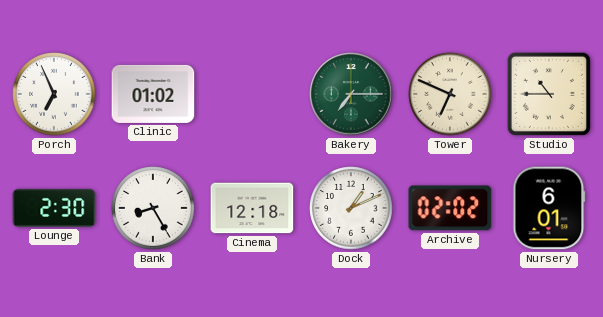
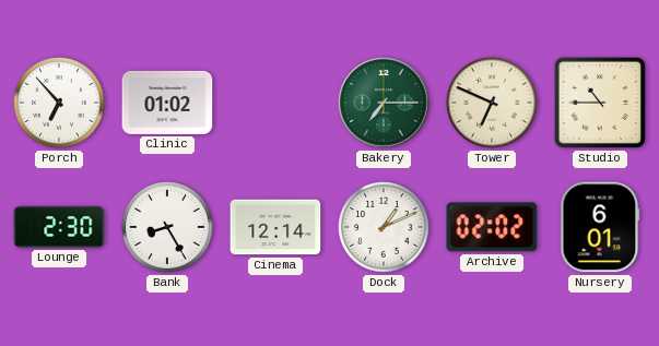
Porch: 6:56 -> 6:53
Cinema: 12:18 -> 12:14
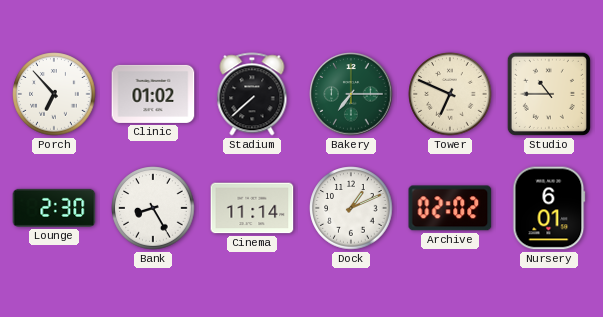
Stadium: none -> 7:38
Cinema: 12:14 -> 11:14
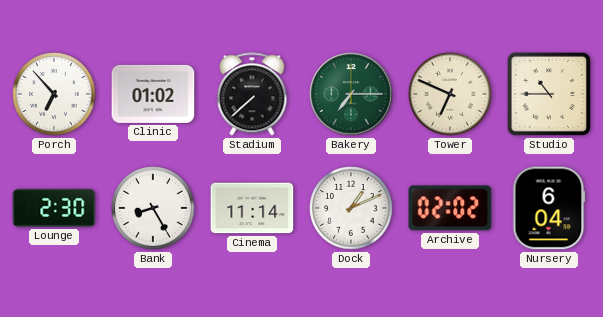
Nursery: 6:01 -> 6:04
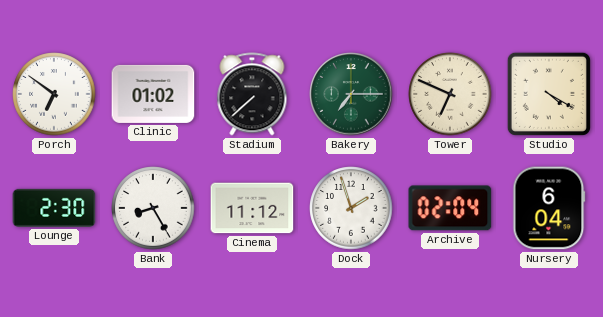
Porch: 6:53 -> 6:51
Studio: 10:45 -> 4:20
Cinema: 11:14 -> 11:12
Dock: 1:11 -> 1:57
Archive: 02:02 -> 02:04
